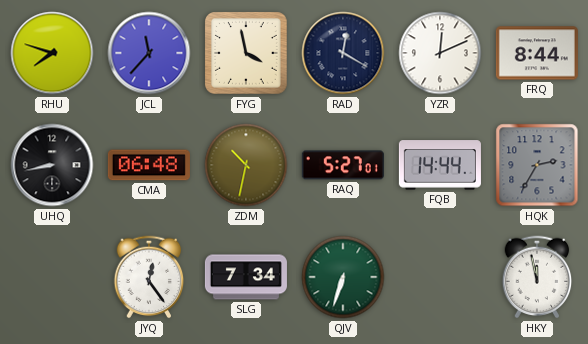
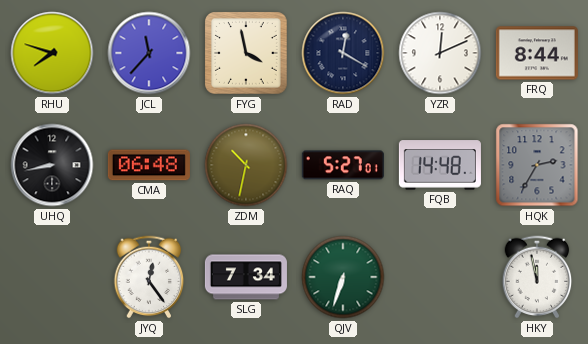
FQB: 14:44 -> 14:48
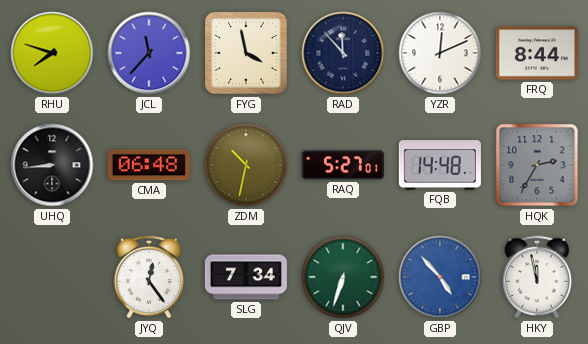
RAD: 12:20 -> 11:53
UHQ: 8:43 -> 8:44
GBP: none -> 4:53
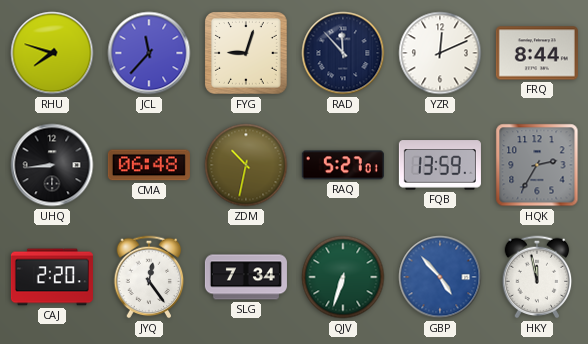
FYG: 3:58 -> 9:03
FQB: 14:48 -> 13:59
CAJ: none -> 2:20
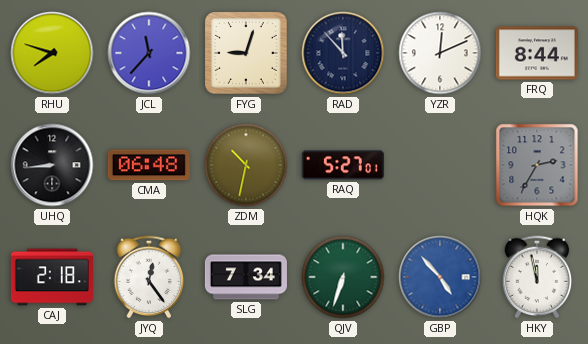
FQB: 13:59 -> none
CAJ: 2:20 -> 2:18
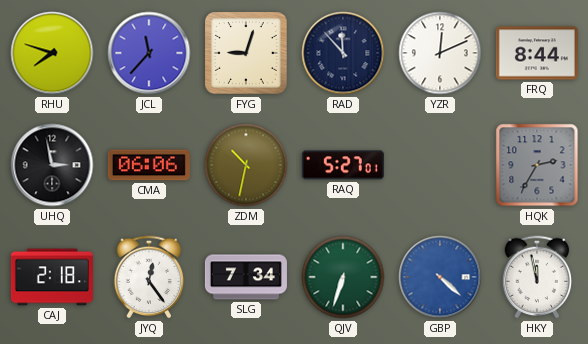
UHQ: 8:44 -> 2:58
CMA: 06:48 -> 06:06
GBP: 4:53 -> 4:22
